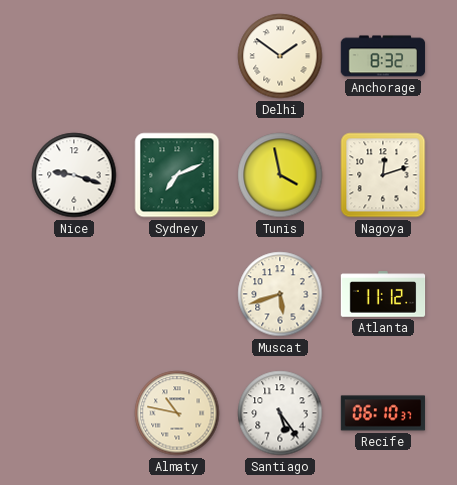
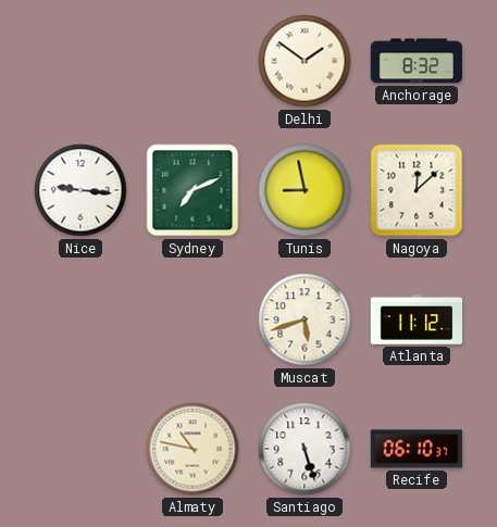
Nice: 9:18 -> 9:16
Tunis: 3:58 -> 8:58
Nagoya: 12:12 -> 12:08
Santiago: 5:24 -> 5:27
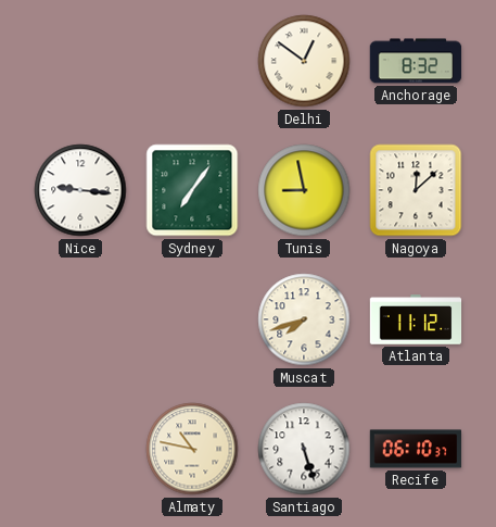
Delhi: 1:51 -> 12:51
Sydney: 7:11 -> 7:06
Muscat: 5:42 -> 7:42
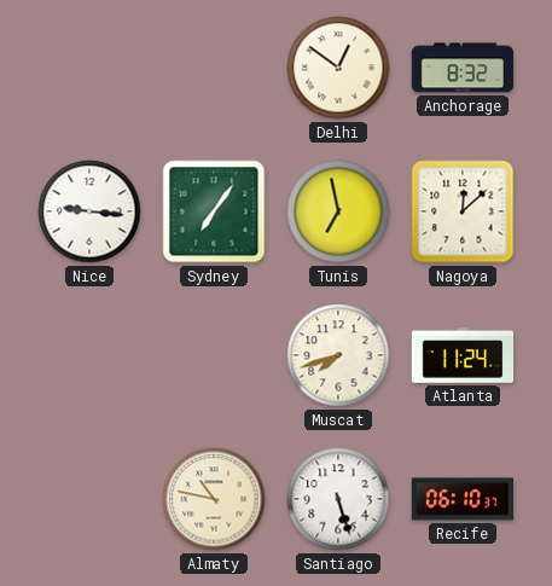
Tunis: 8:58 -> 6:58
Atlanta: 11:12 -> 11:24
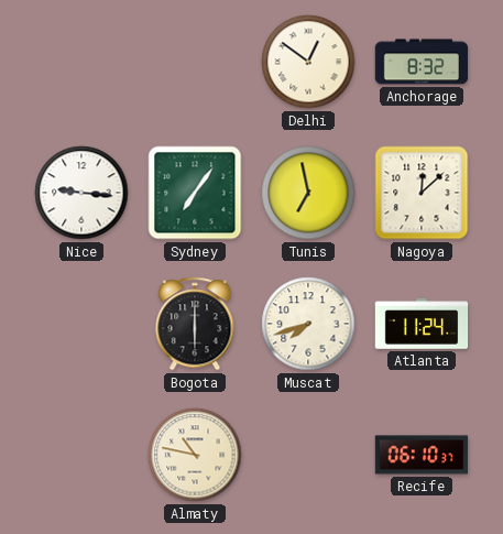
Bogota: none -> 6:00
Santiago: 5:27 -> none
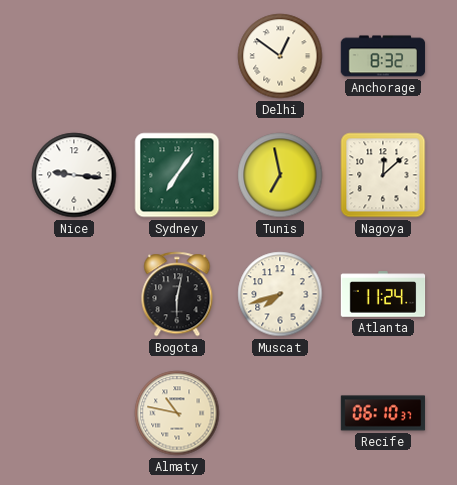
Bogota: 6:00 -> 6:02
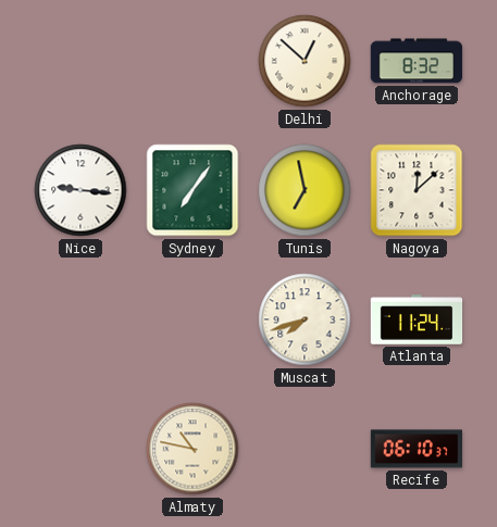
Delhi: 12:51 -> 12:52
Bogota: 6:02 -> none
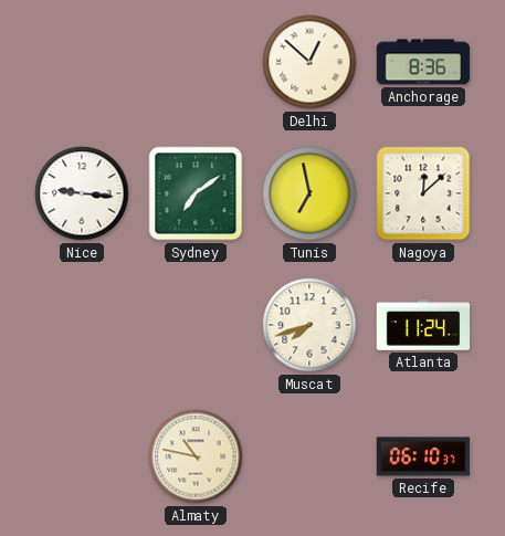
Anchorage: 8:32 -> 8:36
Sydney: 7:06 -> 7:09
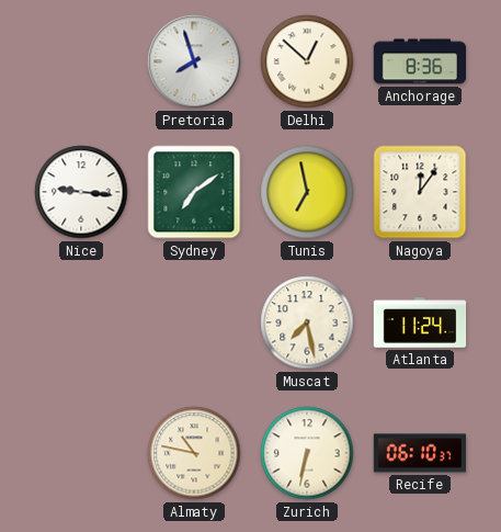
Pretoria: none -> 7:57
Nagoya: 12:08 -> 12:06
Muscat: 7:42 -> 7:28
Zurich: none -> 6:32
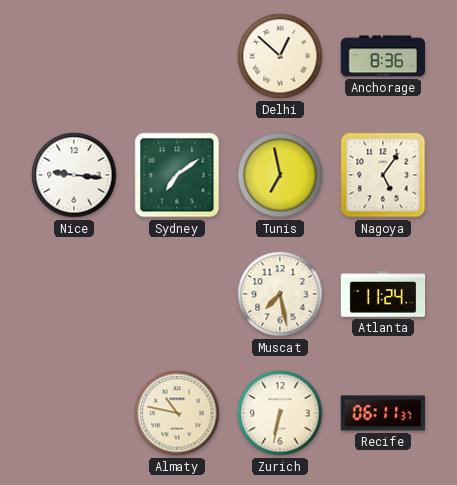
Pretoria: 7:57 -> none
Nagoya: 12:06 -> 5:06
Recife: 06:10 -> 06:11
